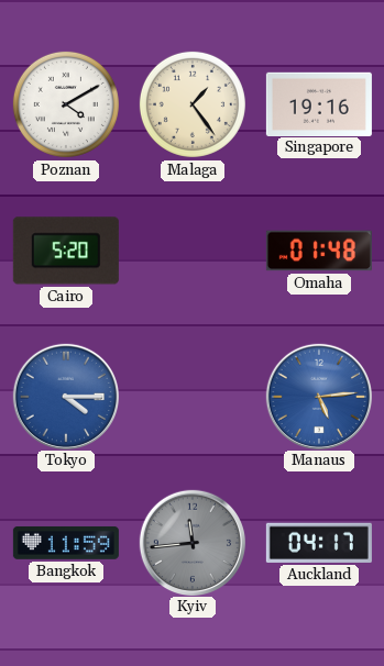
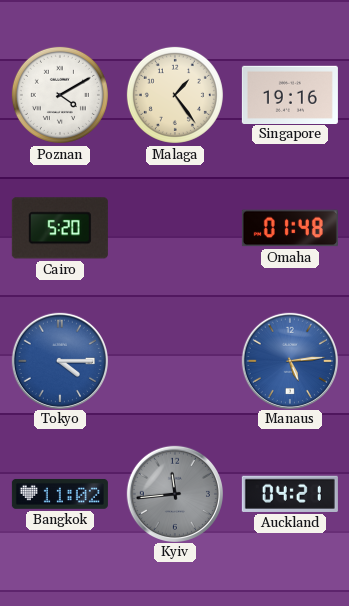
Bangkok: 11:59 -> 11:02
Auckland: 04:17 -> 04:21
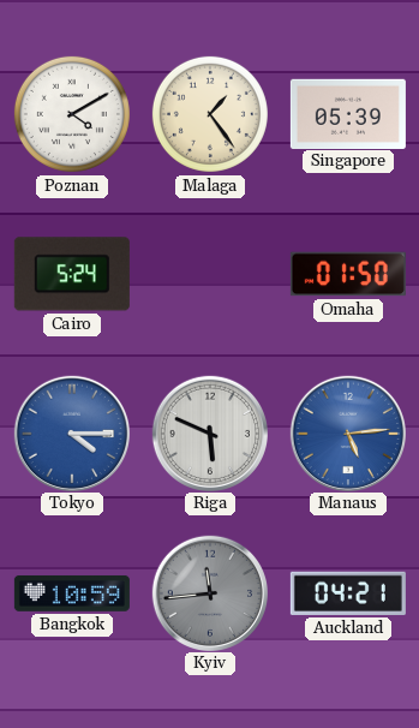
Singapore: 19:16 -> 05:39
Cairo: 5:20 -> 5:24
Omaha: 01:48 -> 01:50
Riga: none -> 5:49
Bangkok: 11:02 -> 10:59
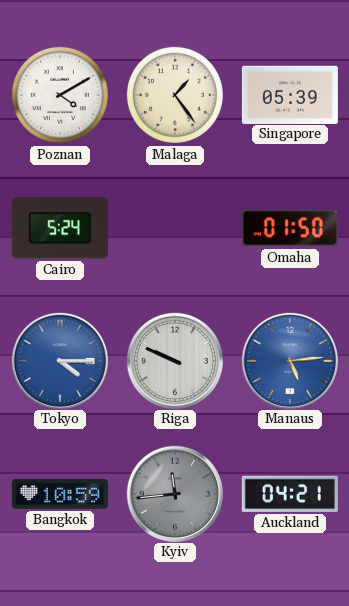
Riga: 5:49 -> 9:49
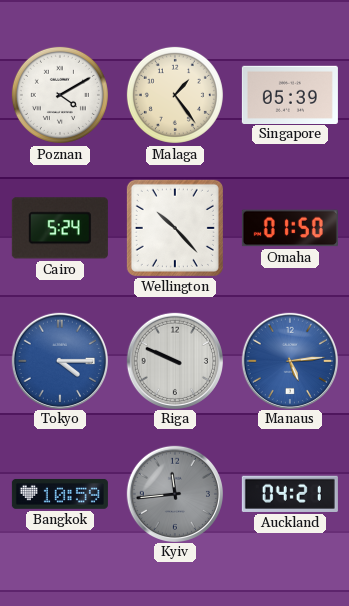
Wellington: none -> 10:23
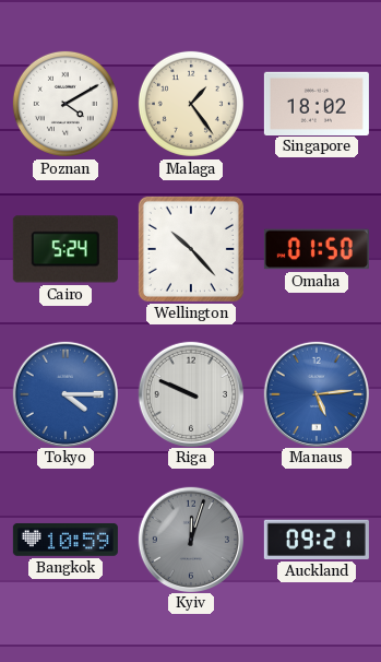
Singapore: 05:39 -> 18:02
Kyiv: 11:44 -> 12:03
Auckland: 04:21 -> 09:21
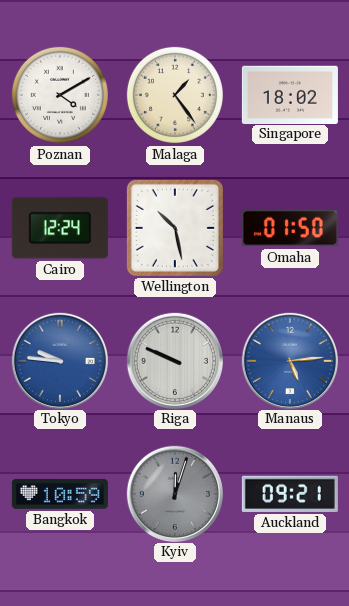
Cairo: 5:24 -> 12:24
Wellington: 10:23 -> 10:28
Tokyo: 4:15 -> 9:46
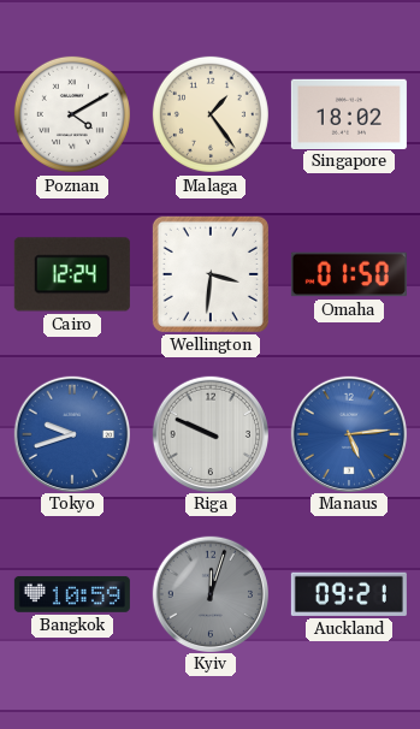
Wellington: 10:28 -> 3:31
Tokyo: 9:46 -> 9:42
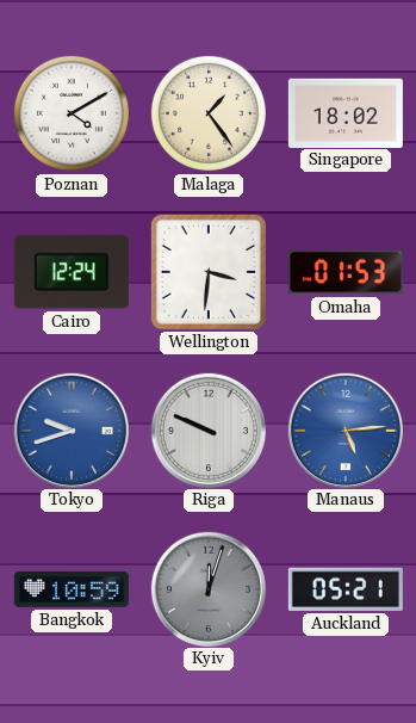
Omaha: 01:50 -> 01:53
Auckland: 09:21 -> 05:21
